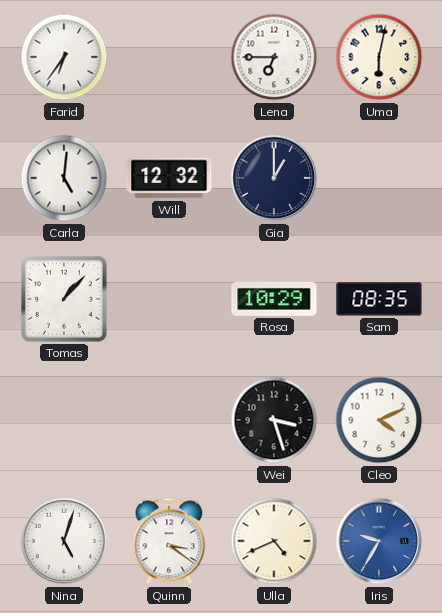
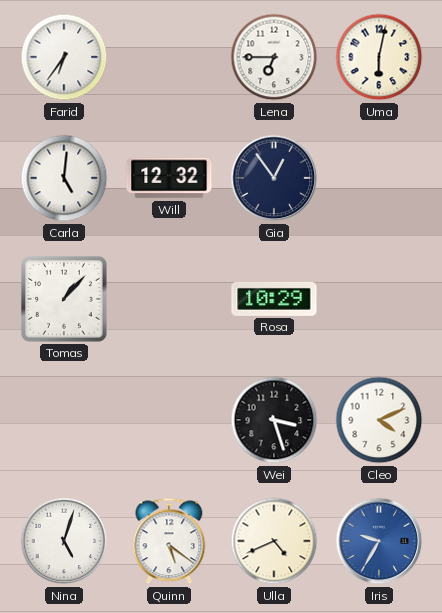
Gia: 1:00 -> 12:54
Sam: 08:35 -> none
Quinn: 3:21 -> 5:21
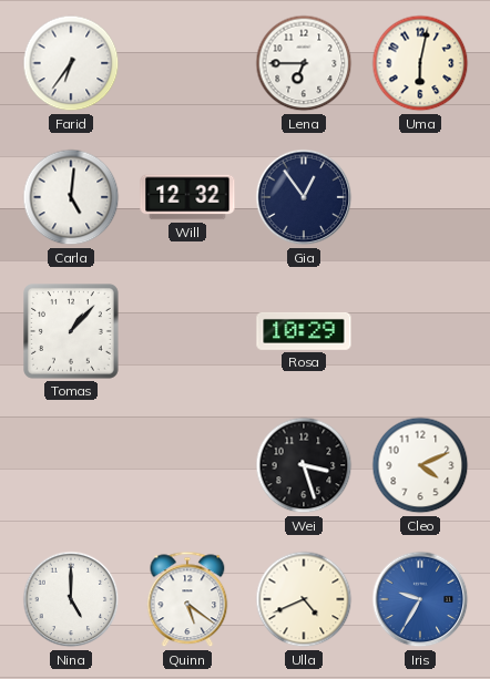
Nina: 5:03 -> 5:00
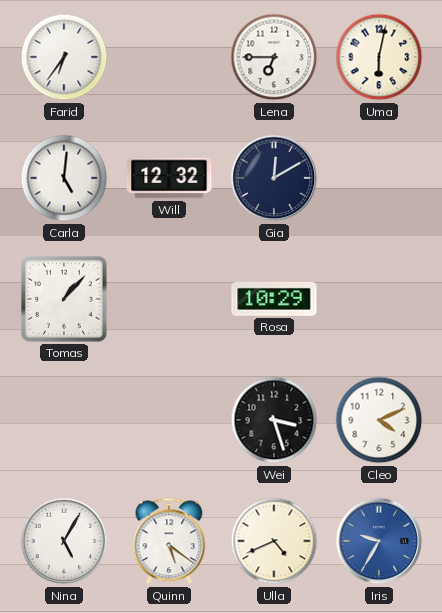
Gia: 12:54 -> 12:10
Nina: 5:00 -> 5:05
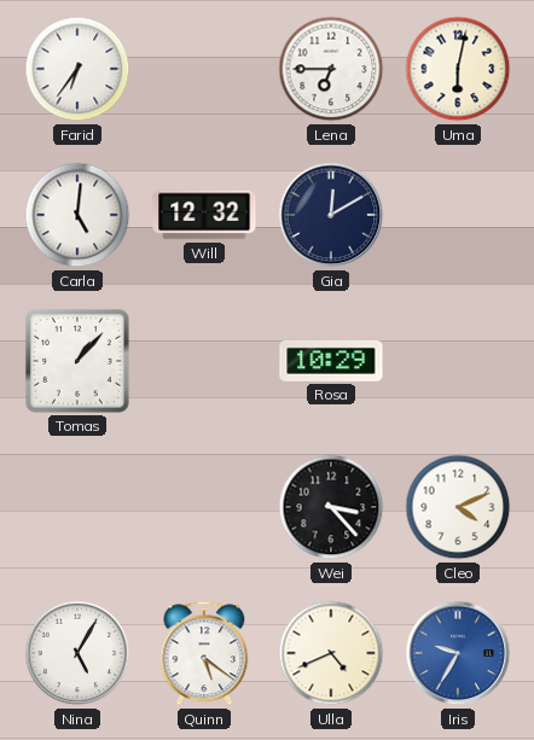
Wei: 3:27 -> 3:23
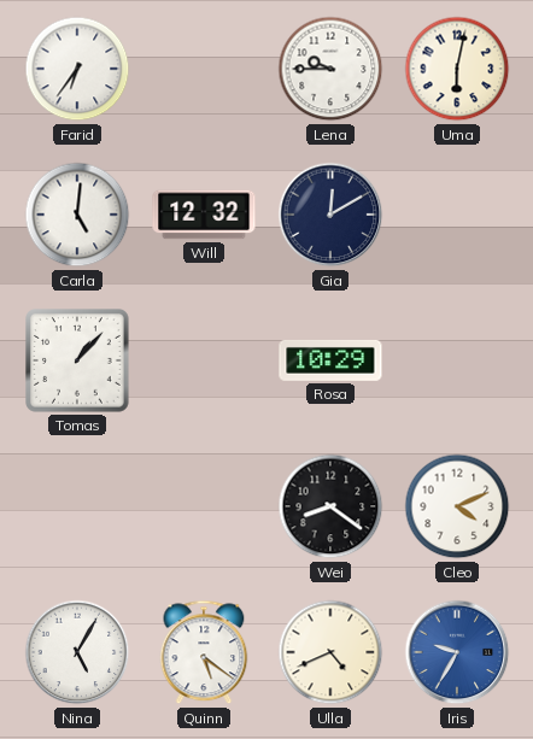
Lena: 6:45 -> 9:45
Wei: 3:23 -> 8:21
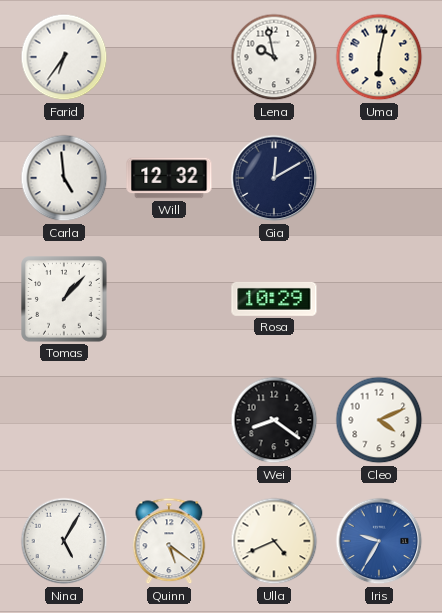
Lena: 9:45 -> 9:58
Carla: 5:01 -> 4:59
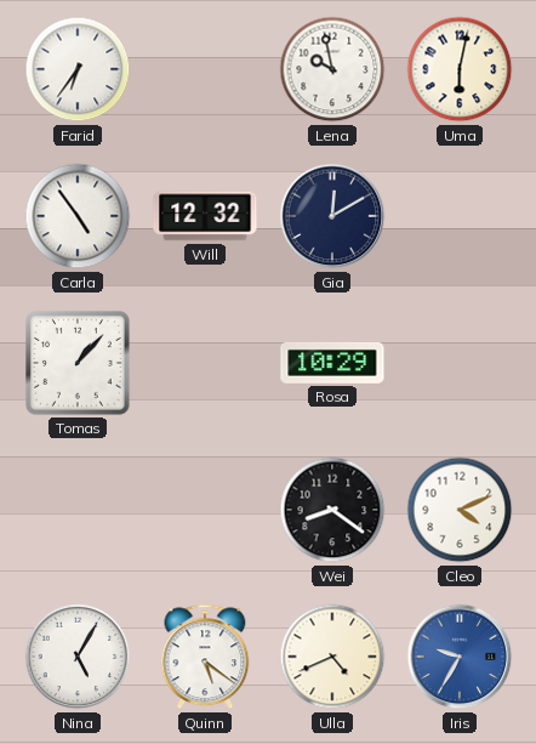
Carla: 4:59 -> 4:54
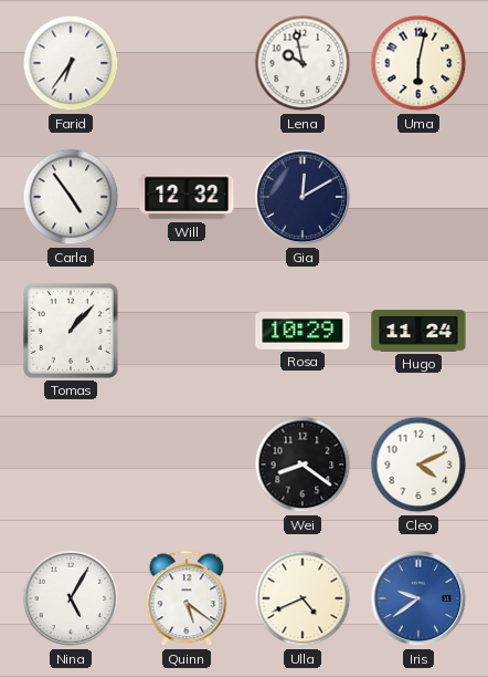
Hugo: none -> 11:24
Iris: 9:35 -> 9:39
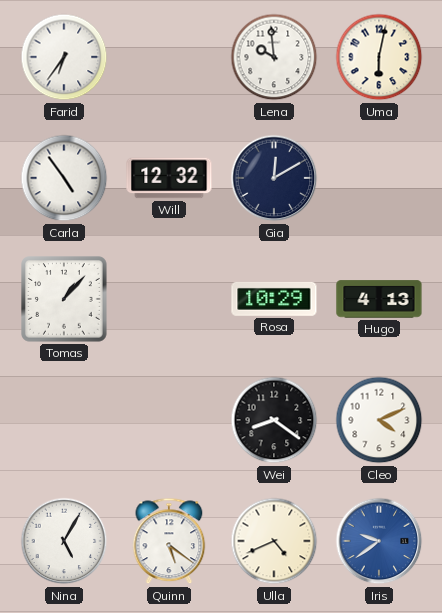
Lena: 9:58 -> 9:59
Hugo: 11:24 -> 4:13
